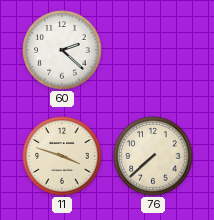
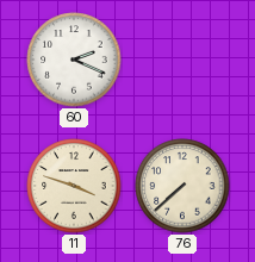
60: 2:22 -> 2:19
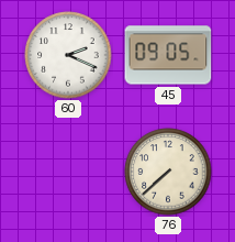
45: none -> 09:05
11: 3:48 -> none
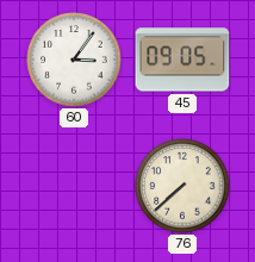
60: 2:19 -> 3:06
